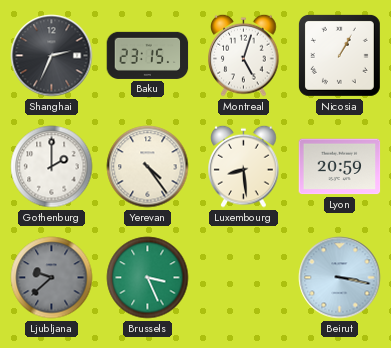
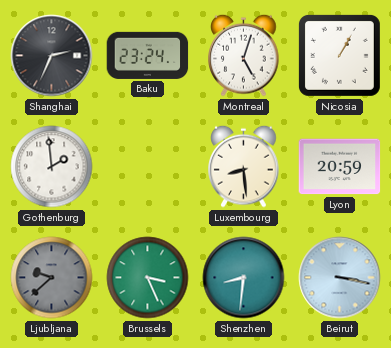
Baku: 23:15 -> 23:24
Gothenburg: 2:00 -> 1:59
Yerevan: 4:24 -> none
Shenzhen: none -> 8:31
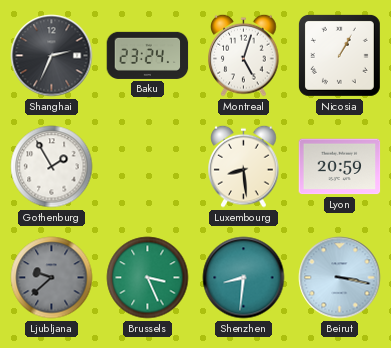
Gothenburg: 1:59 -> 1:55
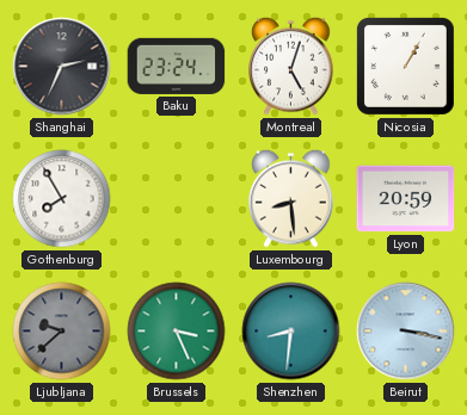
Gothenburg: 1:55 -> 7:55
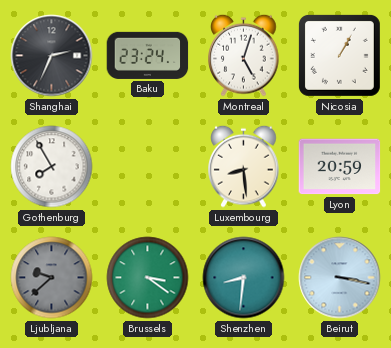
Brussels: 3:26 -> 3:21
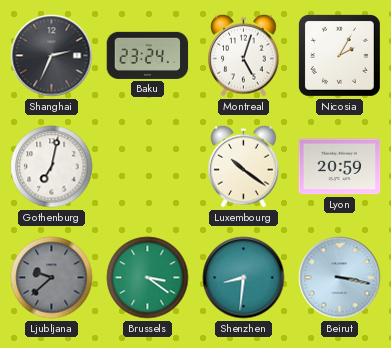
Nicosia: 1:05 -> 2:05
Gothenburg: 7:55 -> 7:02
Luxembourg: 8:29 -> 10:21
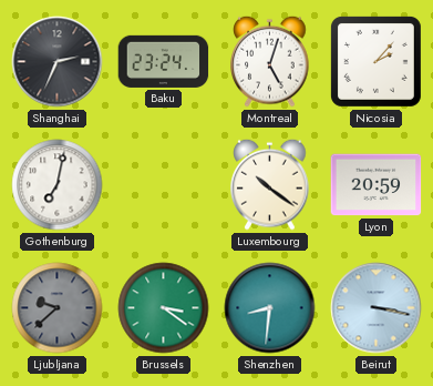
Nicosia: 2:05 -> 2:07
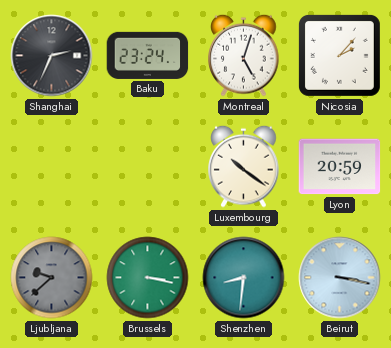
Gothenburg: 7:02 -> none
Brussels: 3:21 -> 3:17
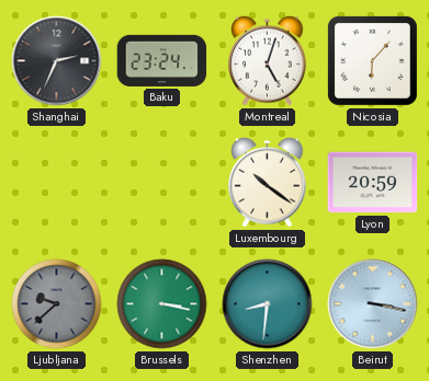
Nicosia: 2:07 -> 6:07
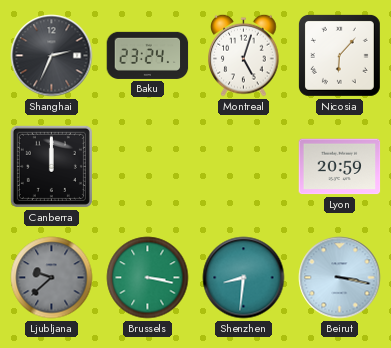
Canberra: none -> 12:00
Luxembourg: 10:21 -> none
